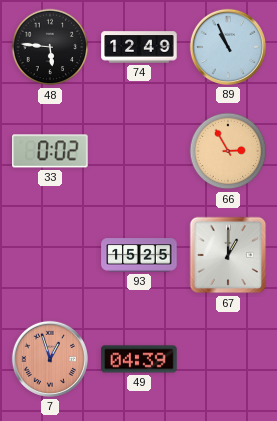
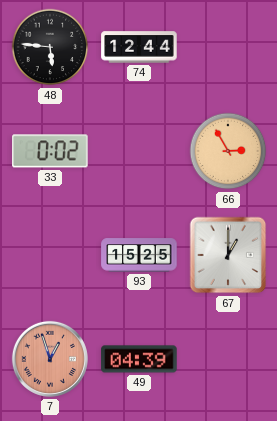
74: 12:49 -> 12:44
89: 10:56 -> none
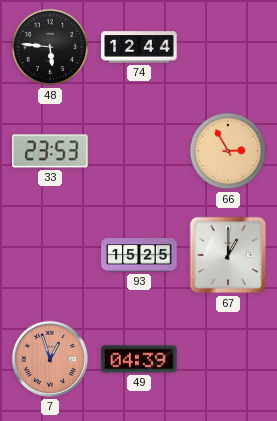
33: 0:02 -> 23:53
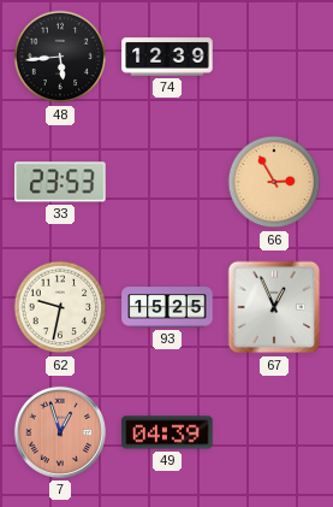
48: 5:46 -> 5:44
74: 12:44 -> 12:39
62: none -> 9:32
67: 1:00 -> 12:56
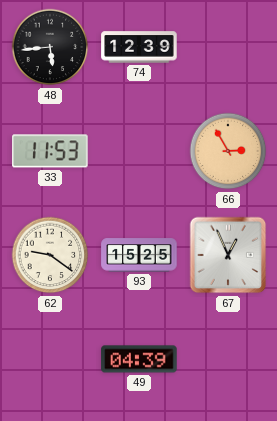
33: 23:53 -> 11:53
62: 9:32 -> 9:21
7: 12:57 -> none
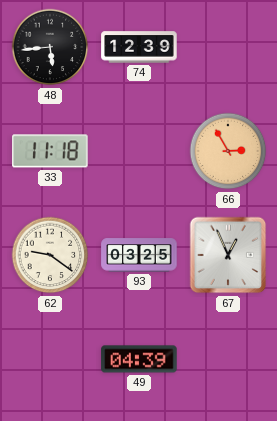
33: 11:53 -> 11:18
93: 15:25 -> 03:25
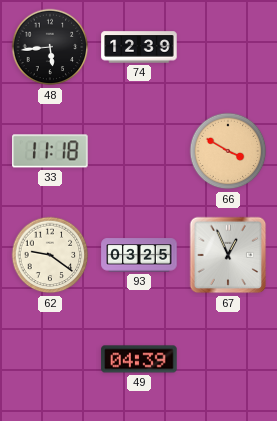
66: 2:55 -> 3:50
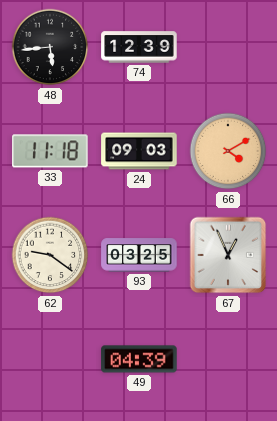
24: none -> 09:03
66: 3:50 -> 4:10
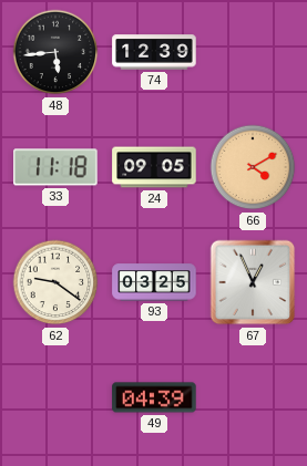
24: 09:03 -> 09:05
